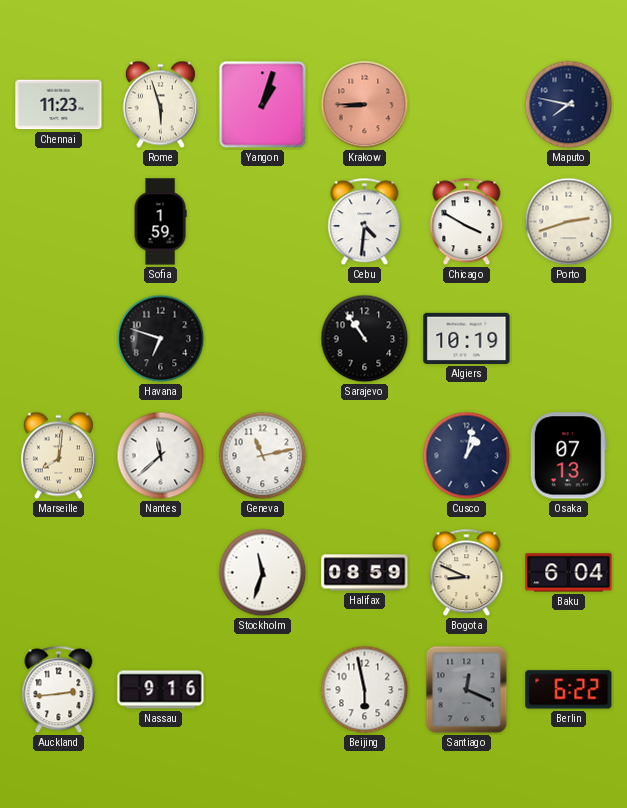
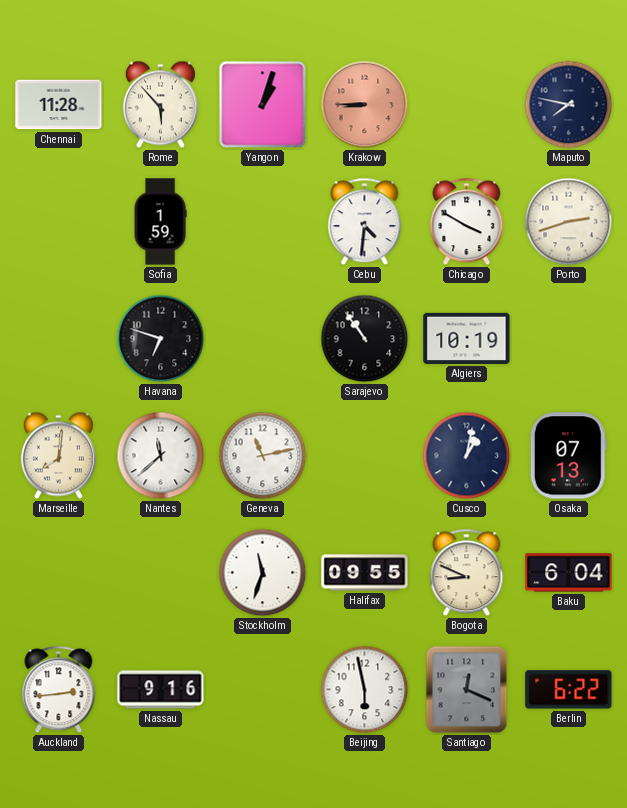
Chennai: 11:23 -> 11:28
Rome: 5:57 -> 5:53
Halifax: 08:59 -> 09:55
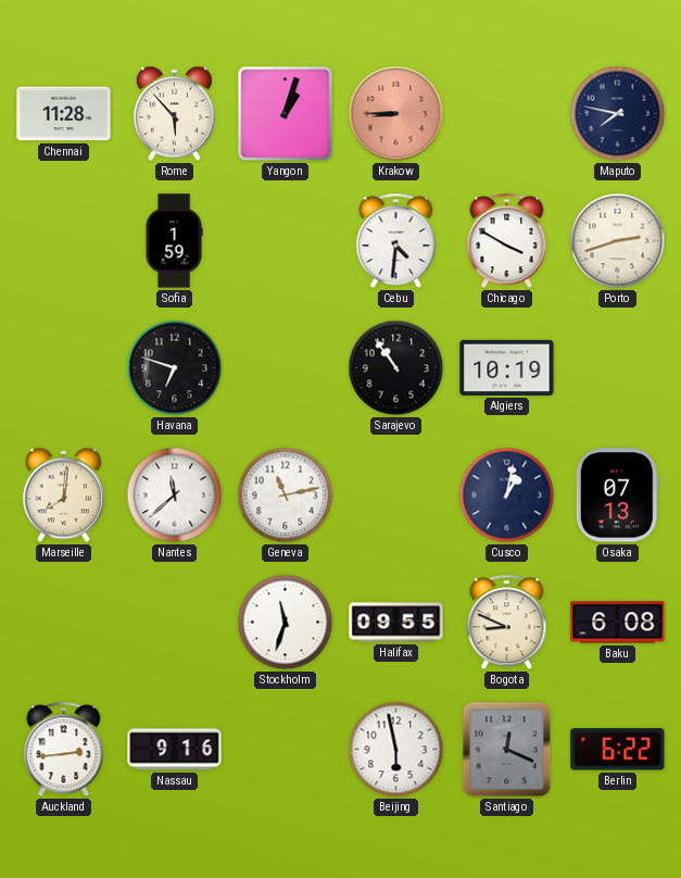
Baku: 6:04 -> 6:08
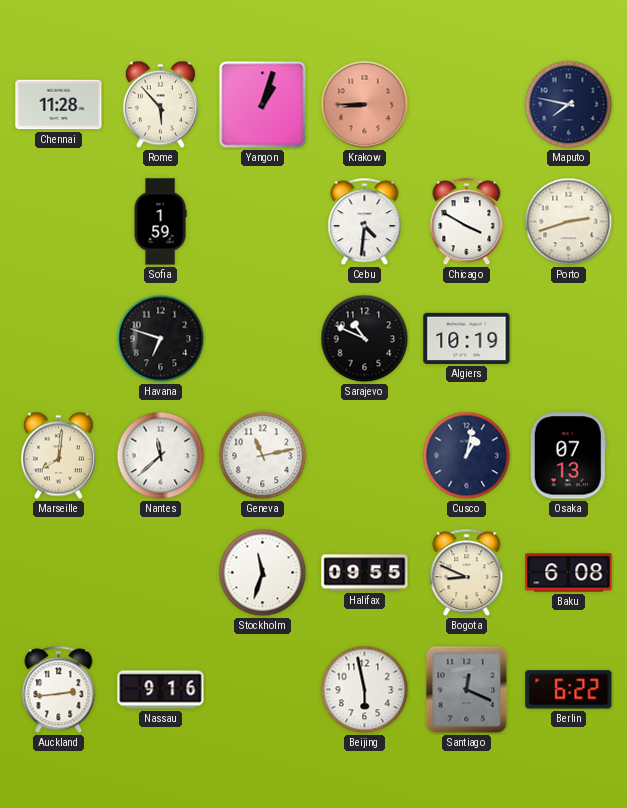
Sarajevo: 10:54 -> 10:49
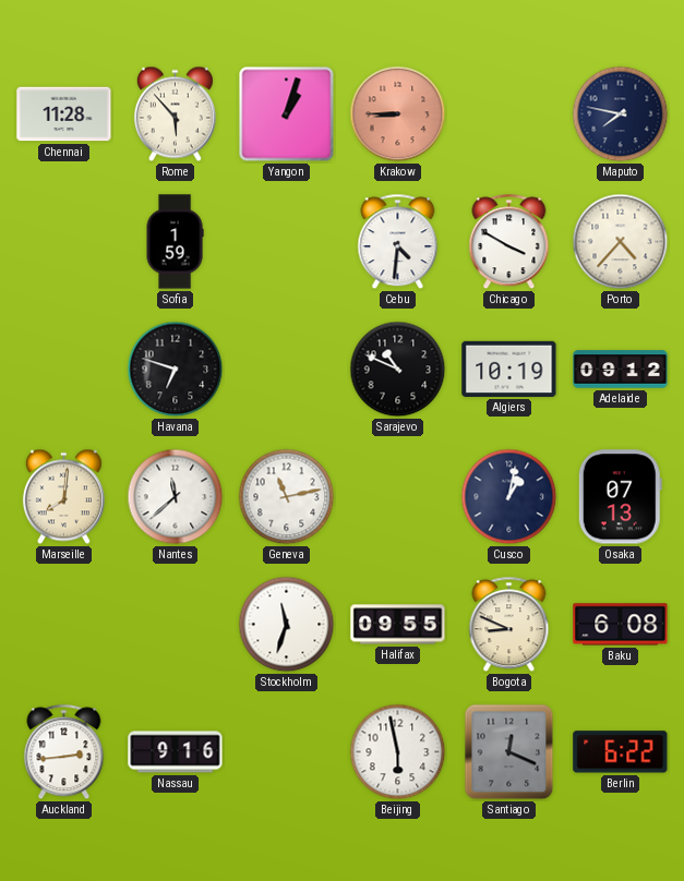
Porto: 2:42 -> 4:37
Adelaide: none -> 09:12
